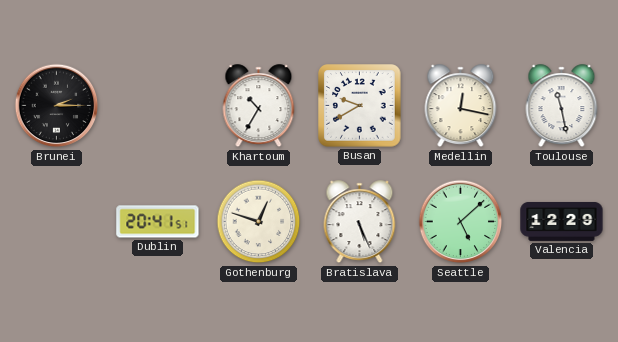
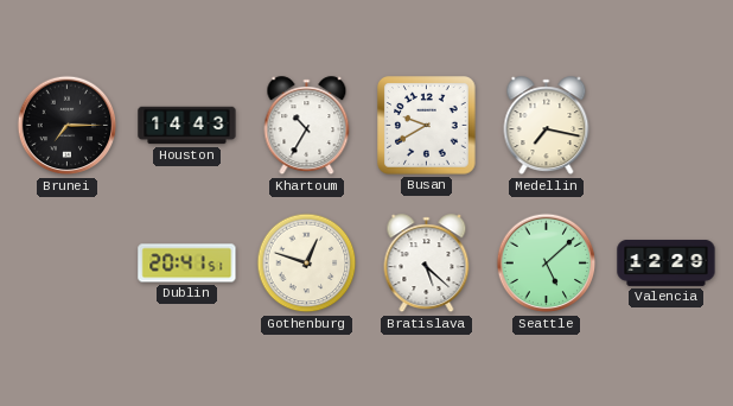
Brunei: 2:15 -> 7:15
Houston: none -> 14:43
Medellin: 12:17 -> 7:17
Toulouse: 11:28 -> none
Bratislava: 5:26 -> 5:22
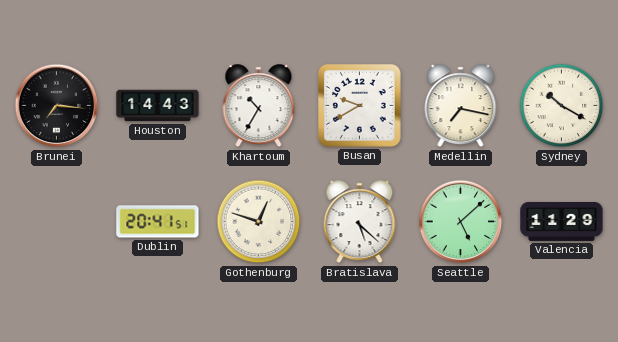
Brunei: 7:15 -> 7:16
Sydney: none -> 10:20
Valencia: 12:29 -> 11:29
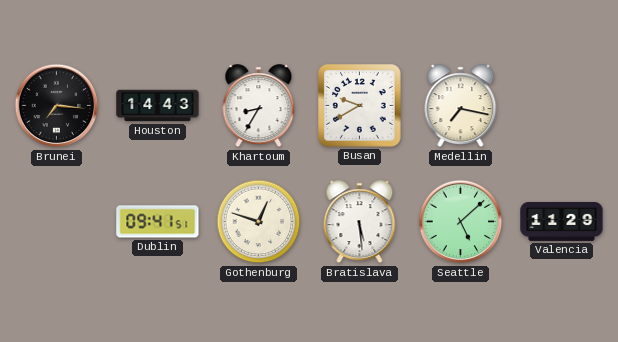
Khartoum: 10:35 -> 8:35
Sydney: 10:20 -> none
Dublin: 20:41 -> 09:41
Bratislava: 5:22 -> 5:29
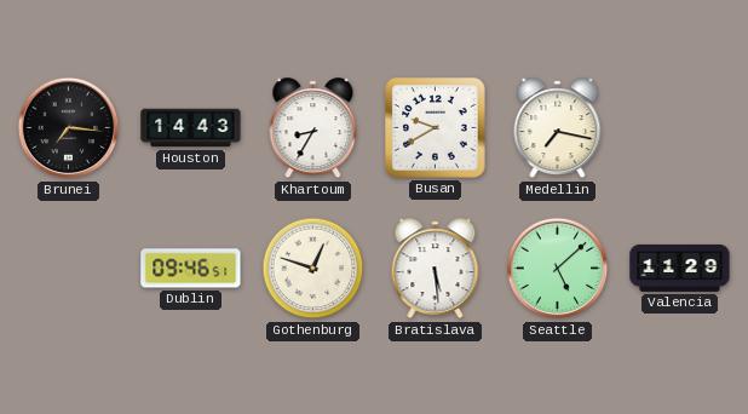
Dublin: 09:41 -> 09:46
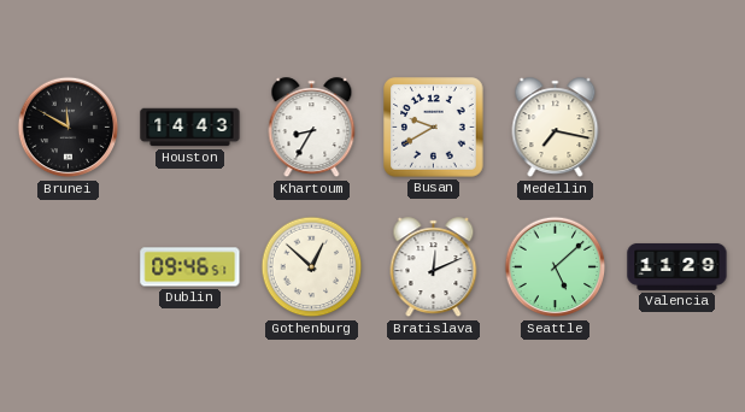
Brunei: 7:16 -> 11:50
Gothenburg: 12:48 -> 12:52
Bratislava: 5:29 -> 12:11
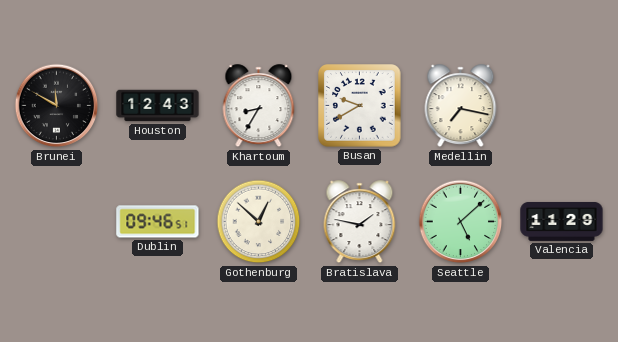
Houston: 14:43 -> 12:43
Bratislava: 12:11 -> 1:47
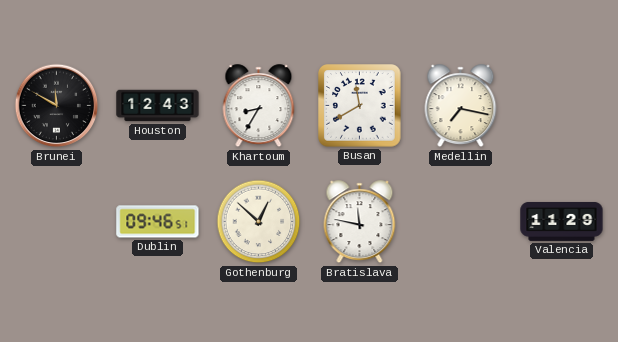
Busan: 9:40 -> 11:40
Bratislava: 1:47 -> 11:47
Seattle: 5:08 -> none
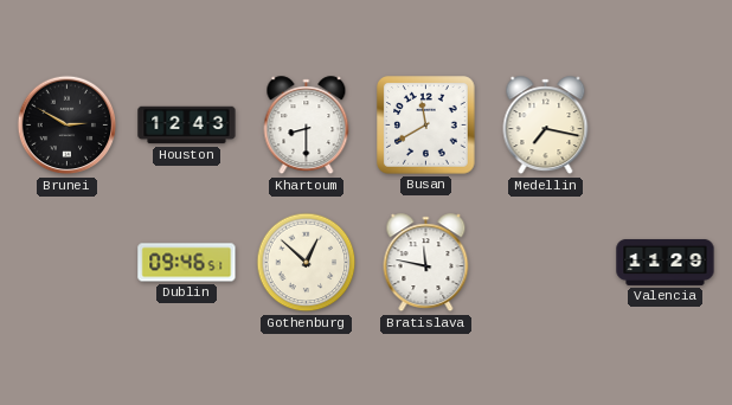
Brunei: 11:50 -> 2:50
Khartoum: 8:35 -> 8:30
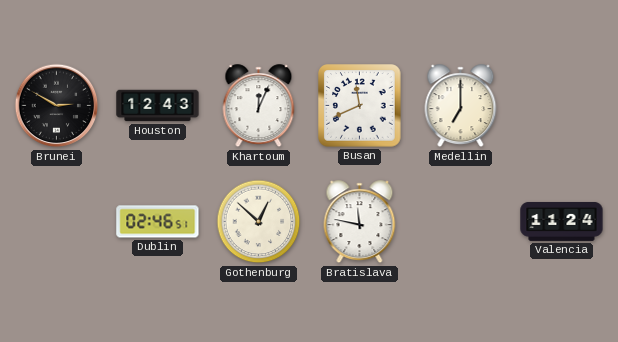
Khartoum: 8:30 -> 12:04
Busan: 11:40 -> 11:41
Medellin: 7:17 -> 7:00
Dublin: 09:46 -> 02:46
Valencia: 11:29 -> 11:24
